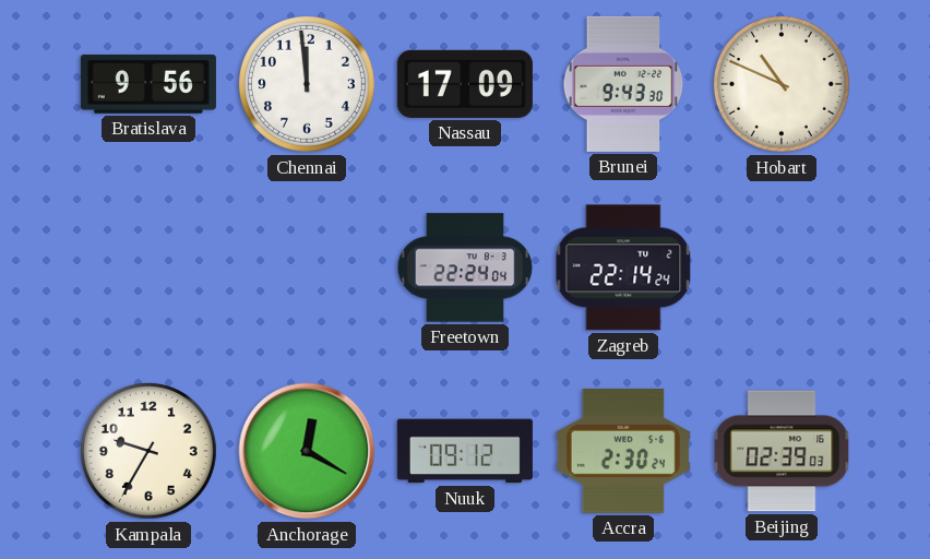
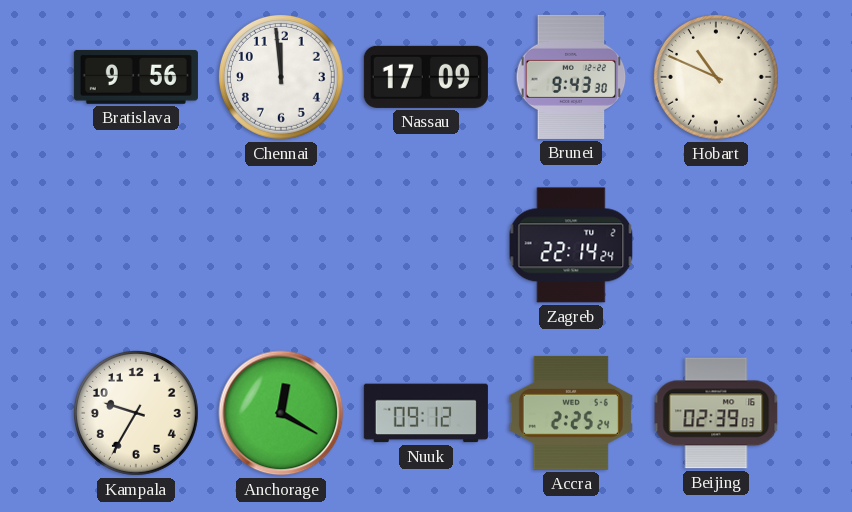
Freetown: 22:24 -> none
Accra: 2:30 -> 2:25
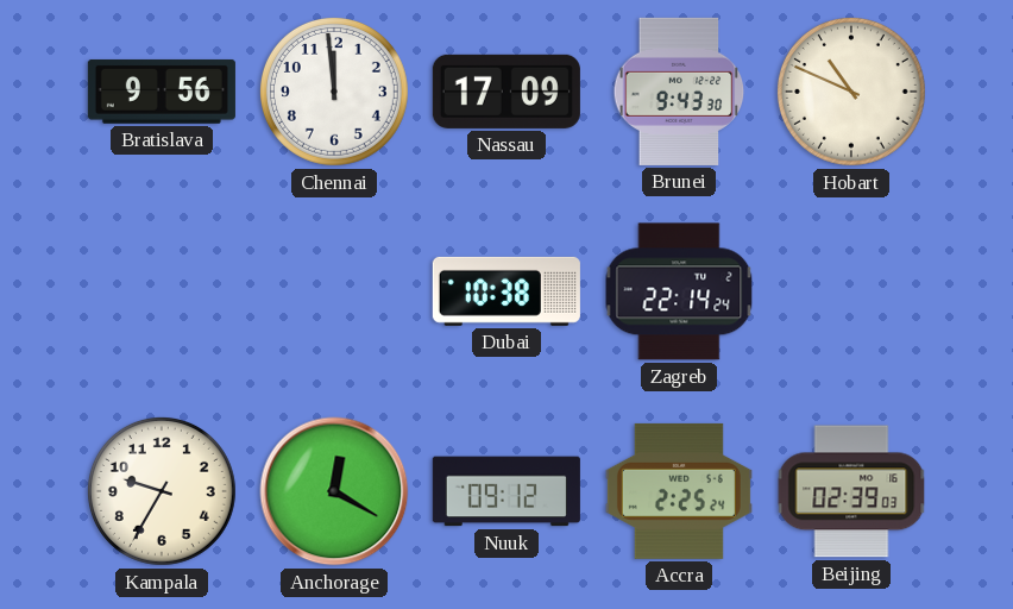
Dubai: none -> 10:38
